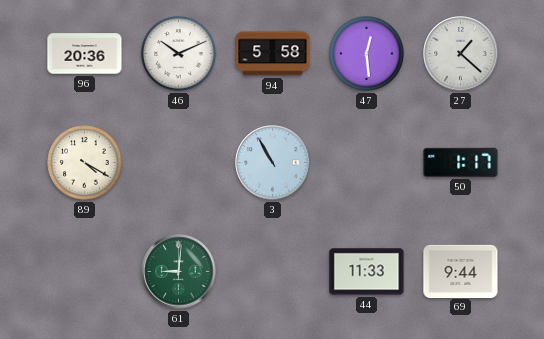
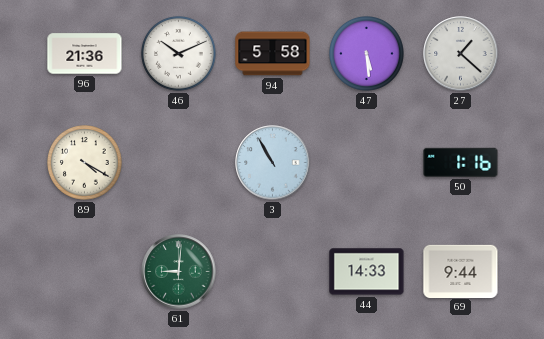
96: 20:36 -> 21:36
47: 12:29 -> 5:29
50: 1:17 -> 1:16
44: 11:33 -> 14:33
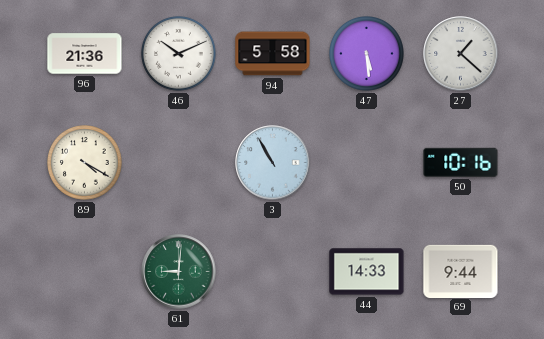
50: 1:16 -> 10:16
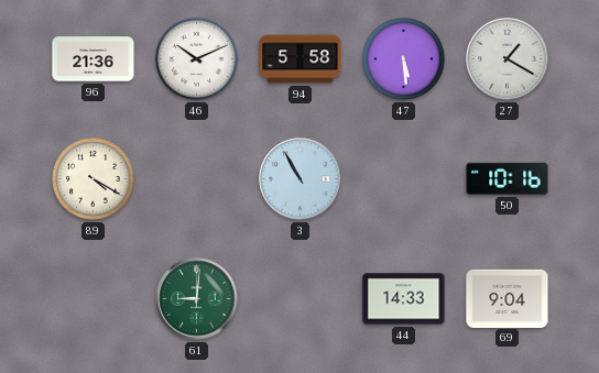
27: 1:22 -> 1:20
69: 9:44 -> 9:04
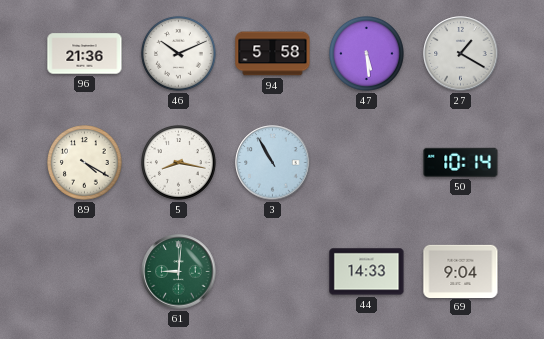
5: none -> 8:17
50: 10:16 -> 10:14
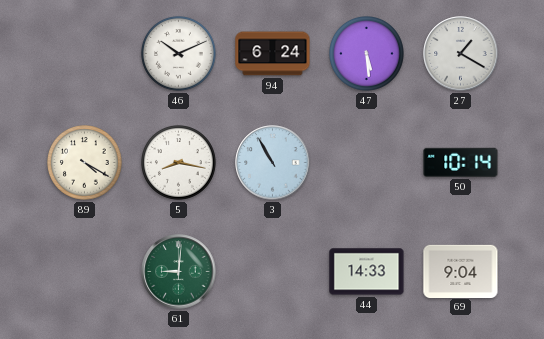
96: 21:36 -> none
94: 5:58 -> 6:24
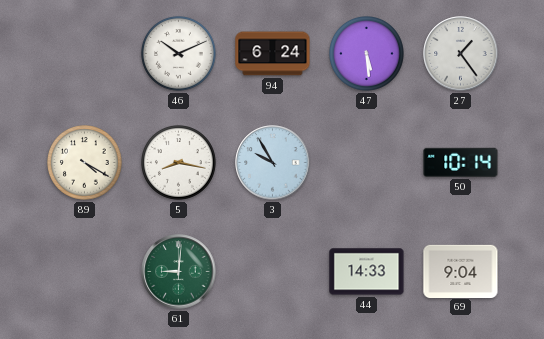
27: 1:20 -> 1:24
3: 10:55 -> 9:55
